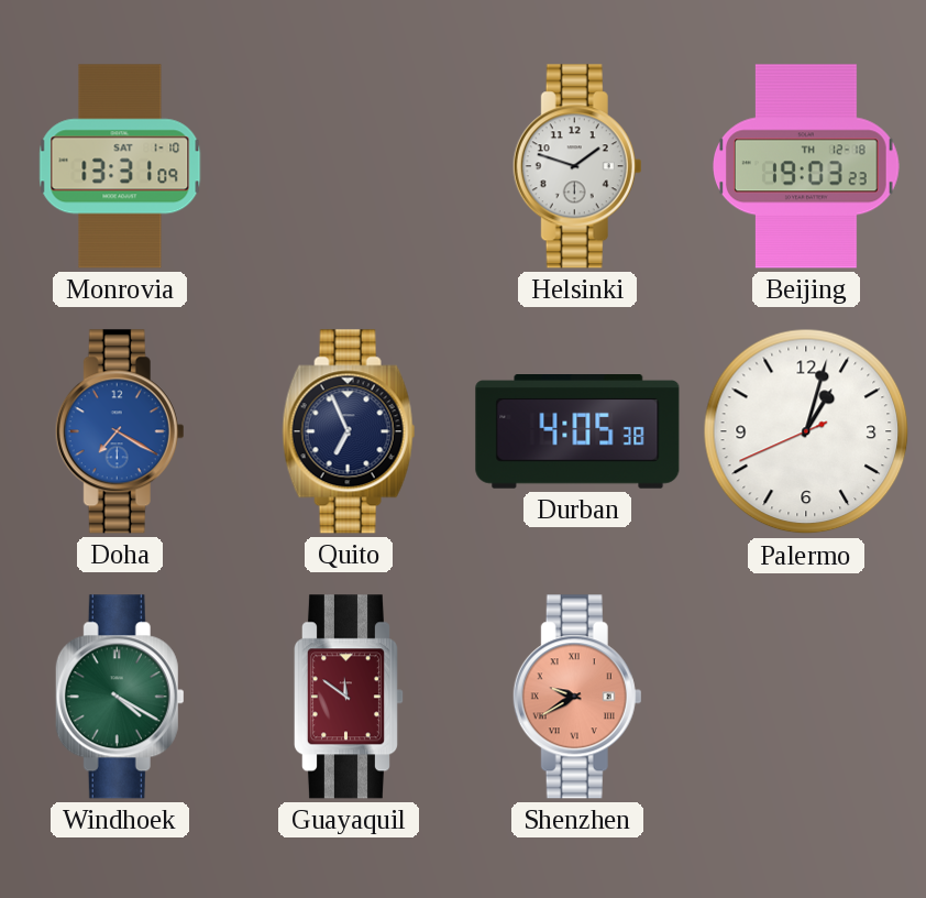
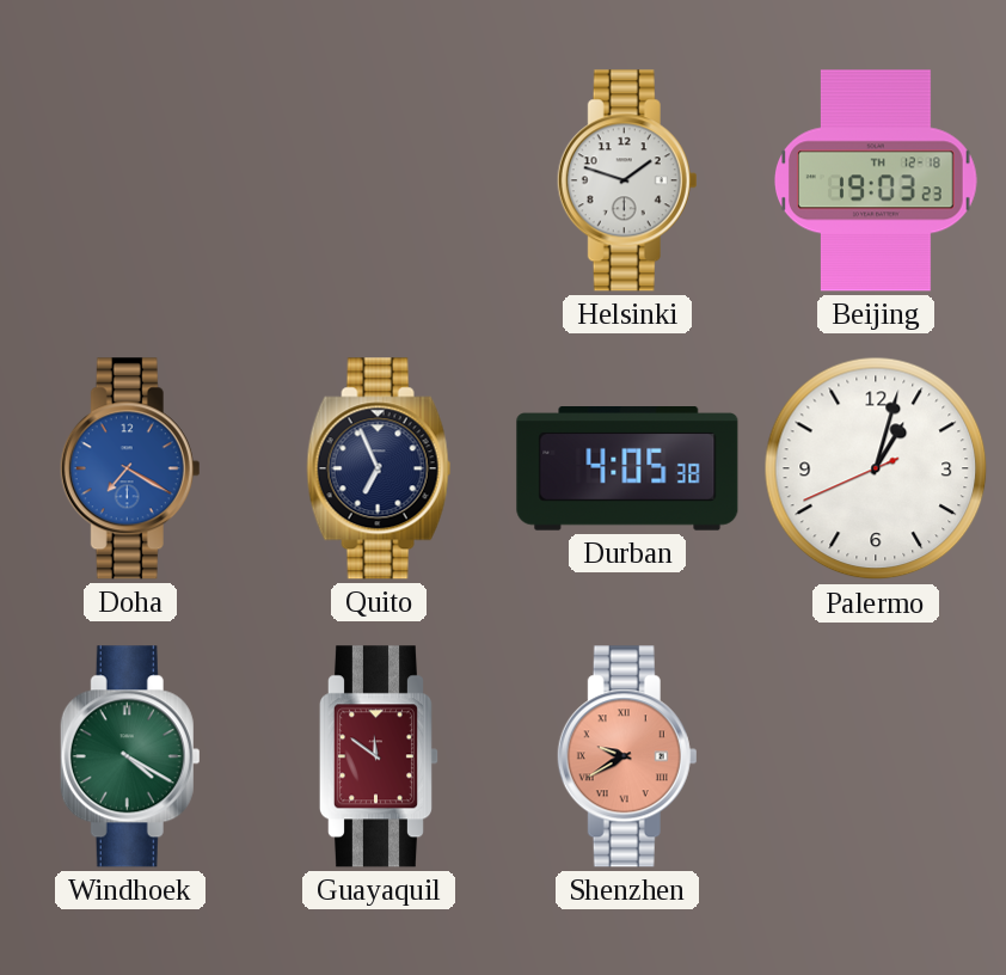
Monrovia: 13:31 -> none
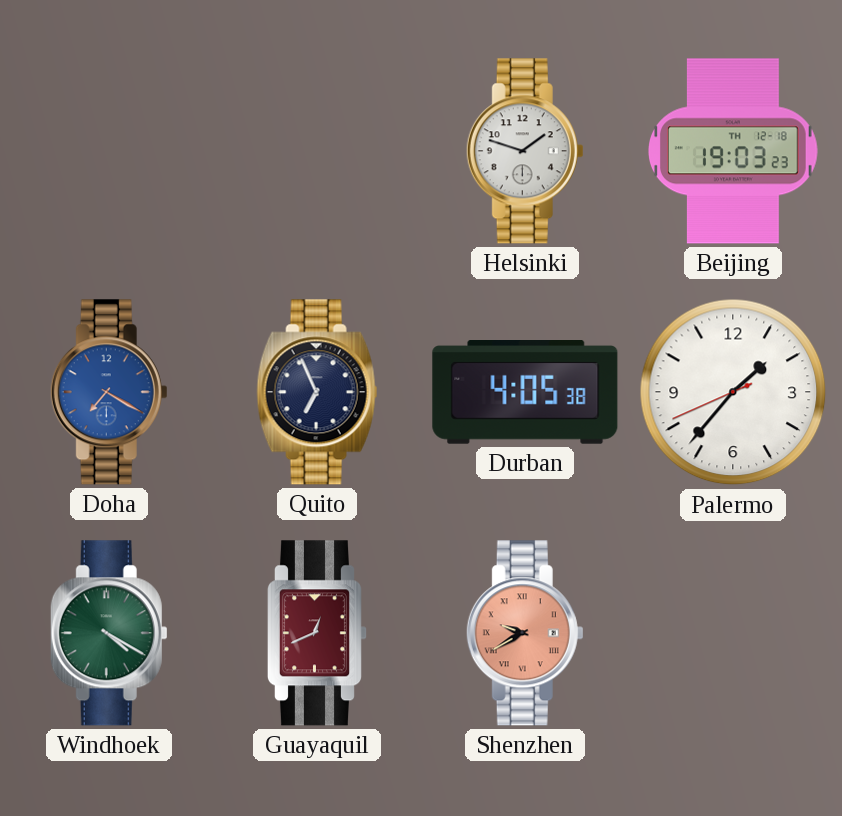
Palermo: 1:02 -> 1:36
Guayaquil: 11:51 -> 12:41
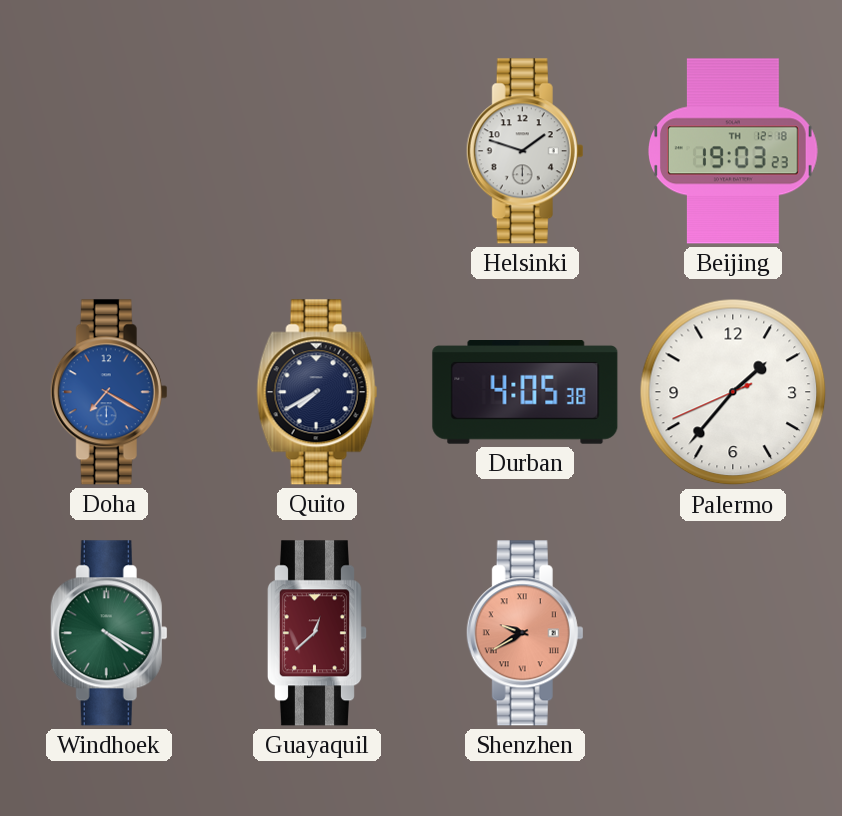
Quito: 6:56 -> 7:40
Guayaquil: 12:41 -> 12:38
